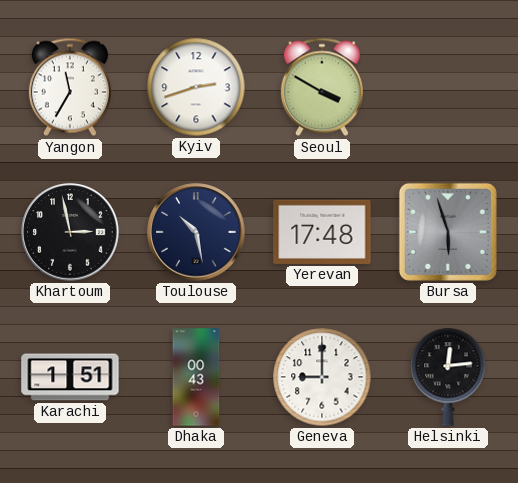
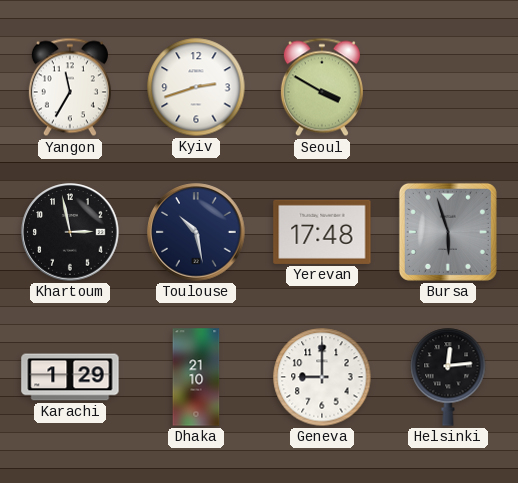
Karachi: 1:51 -> 1:29
Dhaka: 00:43 -> 21:10
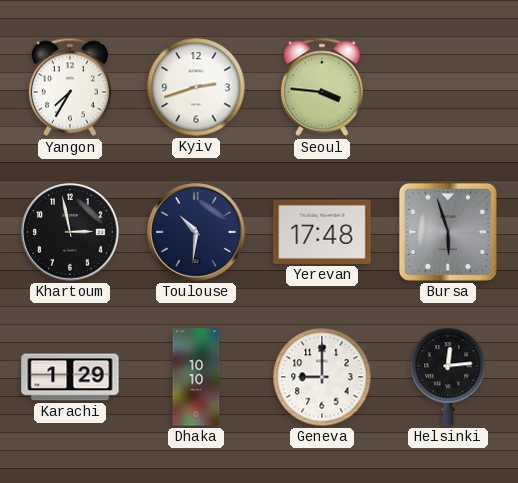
Yangon: 11:35 -> 7:35
Seoul: 3:50 -> 3:46
Toulouse: 10:28 -> 10:31
Dhaka: 21:10 -> 10:10
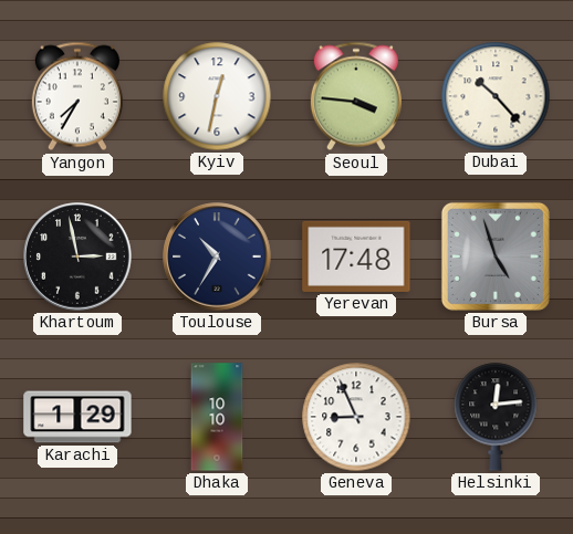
Kyiv: 2:42 -> 12:32
Dubai: none -> 10:23
Toulouse: 10:31 -> 10:35
Bursa: 5:57 -> 4:57
Geneva: 9:00 -> 8:56
